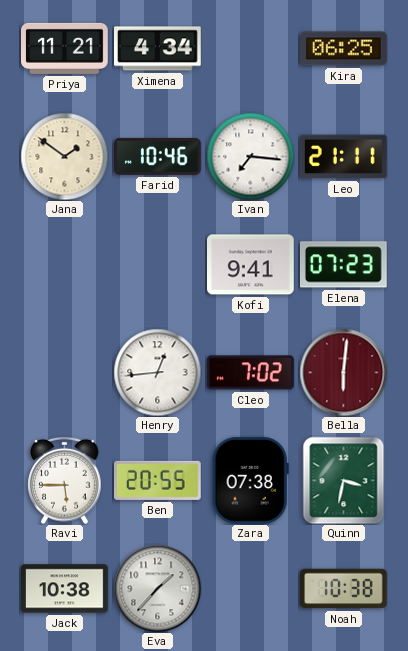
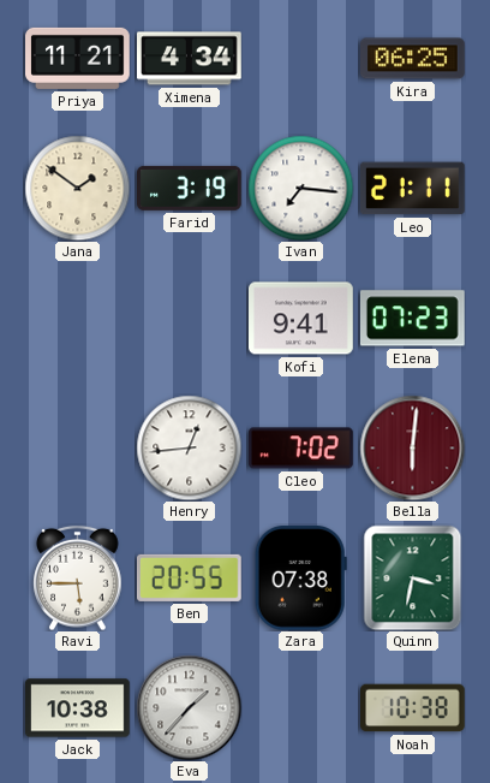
Farid: 10:46 -> 3:19
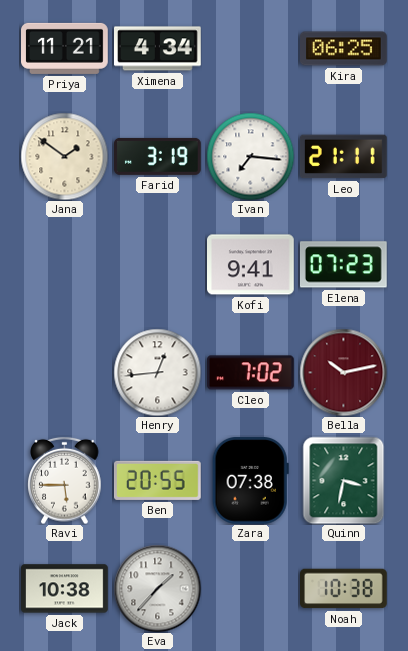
Bella: 6:01 -> 10:13
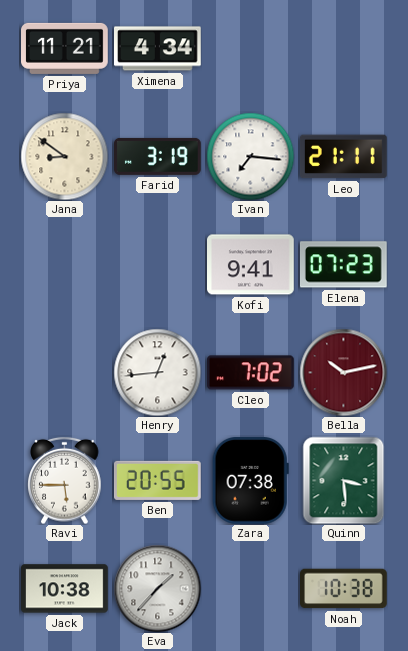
Kira: 06:25 -> none
Jana: 1:51 -> 8:51
Quinn: 3:32 -> 3:29
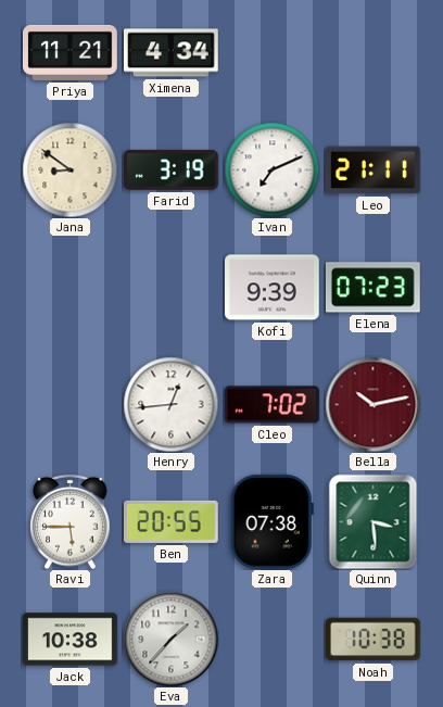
Ivan: 7:16 -> 7:11
Kofi: 9:41 -> 9:39
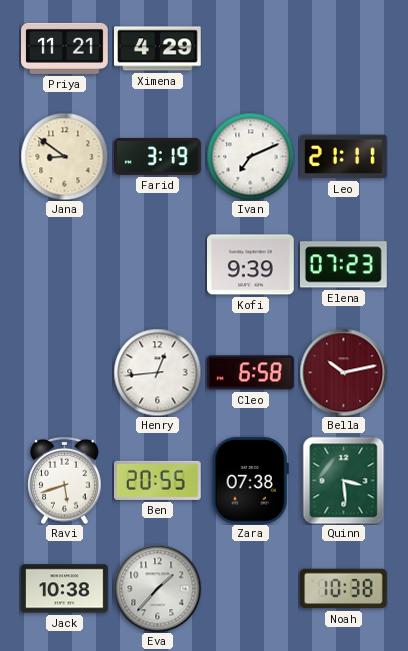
Ximena: 4:34 -> 4:29
Cleo: 7:02 -> 6:58
Ravi: 5:45 -> 5:42
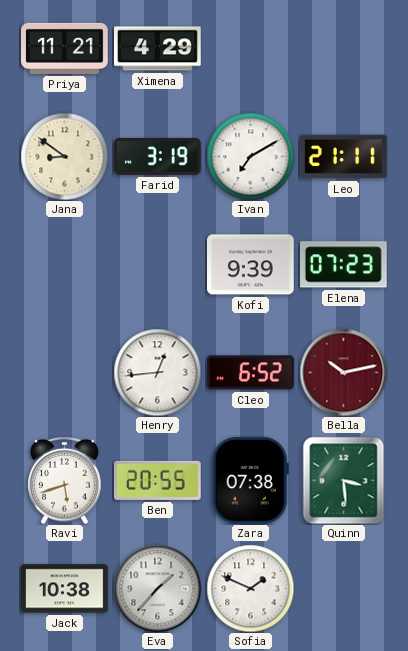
Ivan: 7:11 -> 7:10
Cleo: 6:58 -> 6:52
Sofia: none -> 1:49
Noah: 10:38 -> none
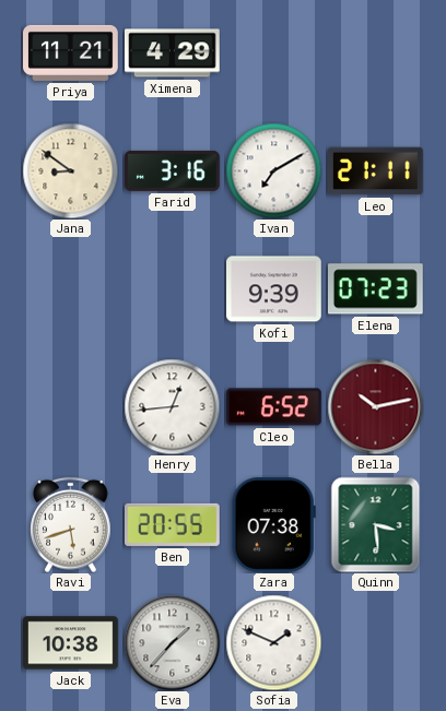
Farid: 3:19 -> 3:16
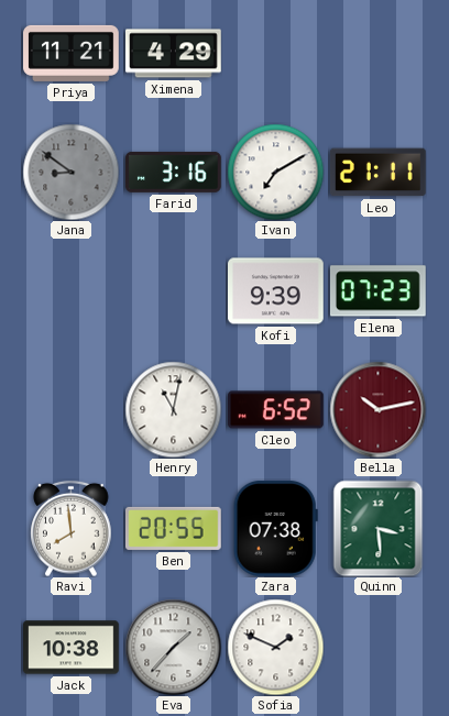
Jana dial: cream -> grey
Henry: 12:44 -> 11:02
Ravi: 5:42 -> 7:59
